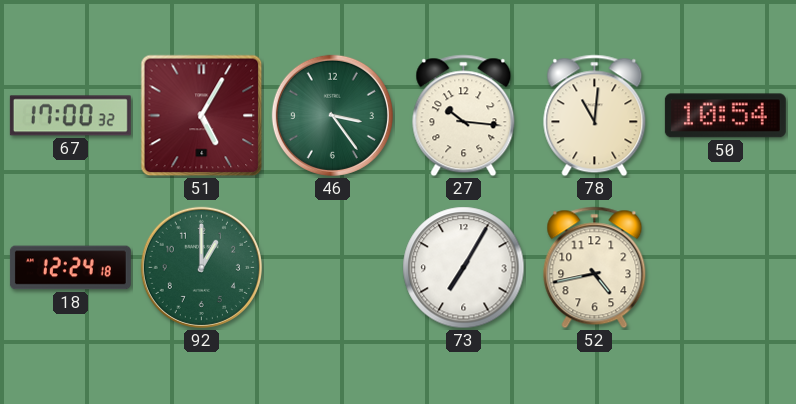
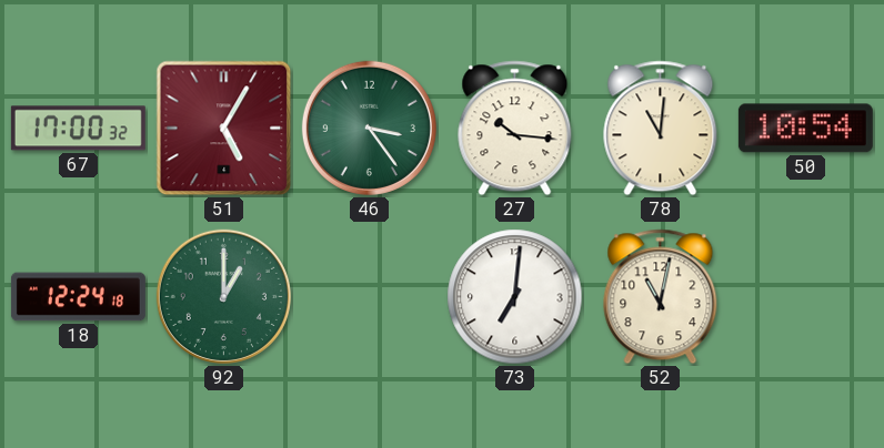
73: 7:05 -> 7:01
52: 4:43 -> 11:02
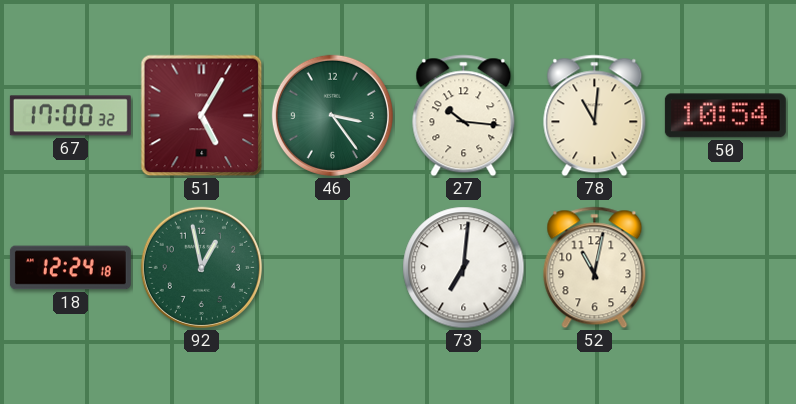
92: 1:00 -> 12:58
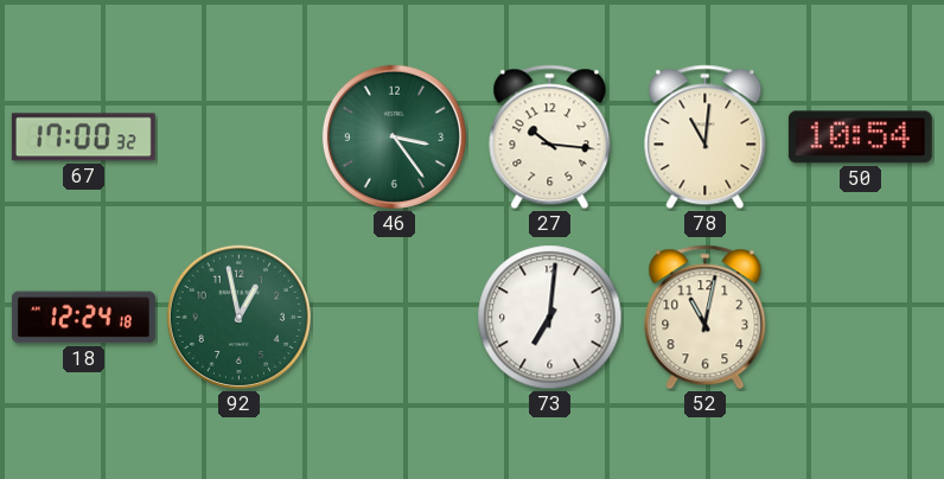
51: 5:05 -> none
